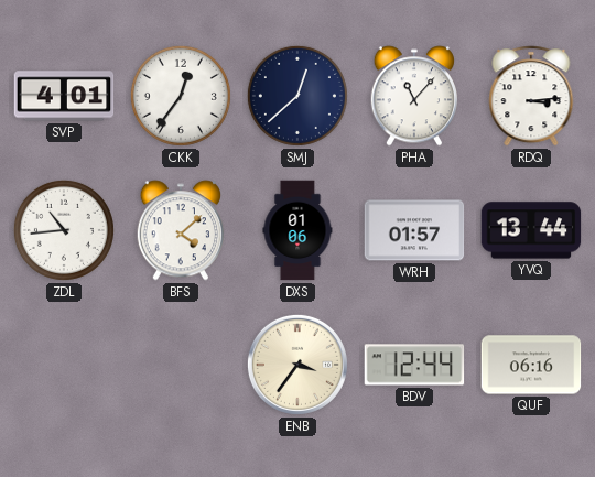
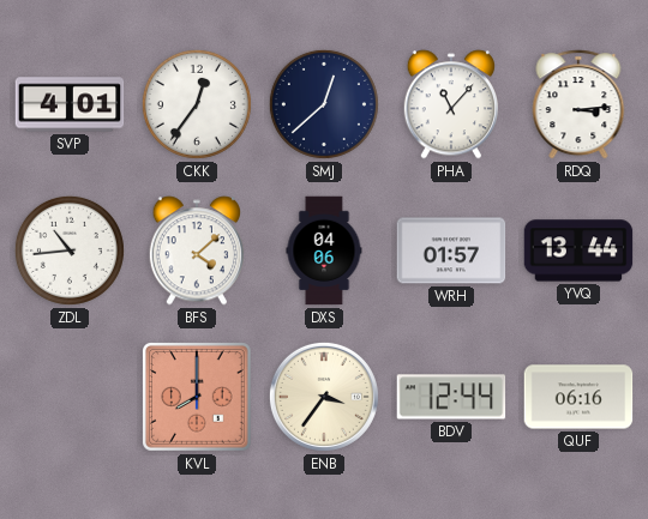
DXS: 01:06 -> 04:06
KVL: none -> 8:00
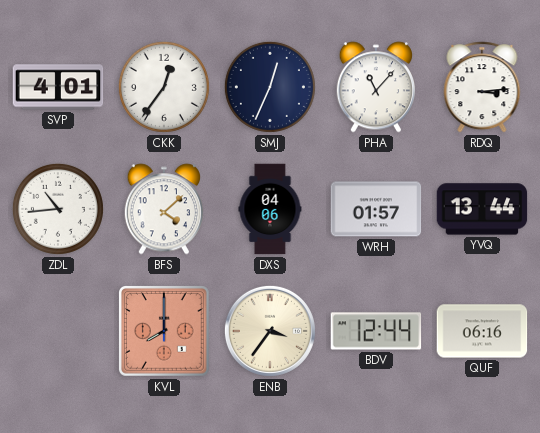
SMJ: 12:38 -> 12:34
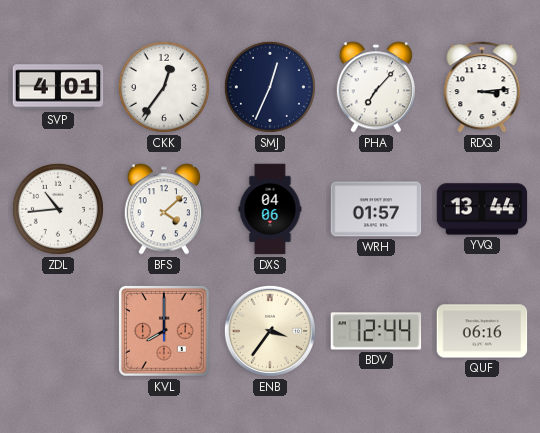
PHA: 11:07 -> 7:07
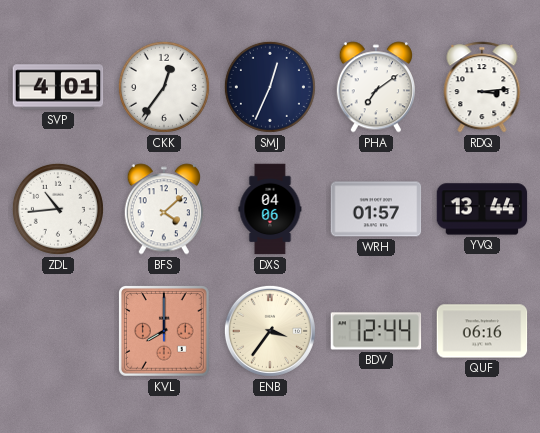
PHA: 7:07 -> 7:09
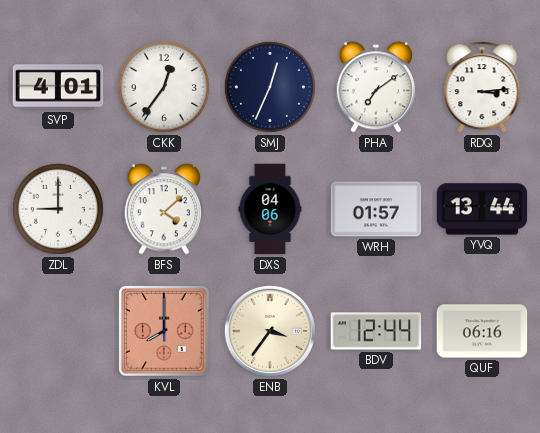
ZDL: 10:44 -> 9:00
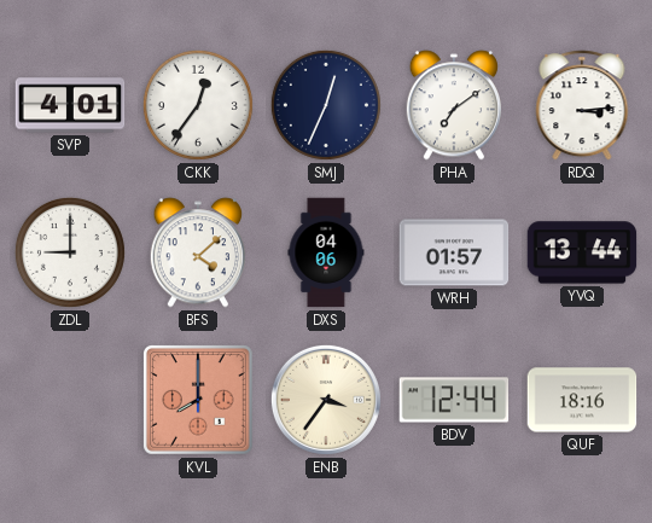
QUF: 06:16 -> 18:16
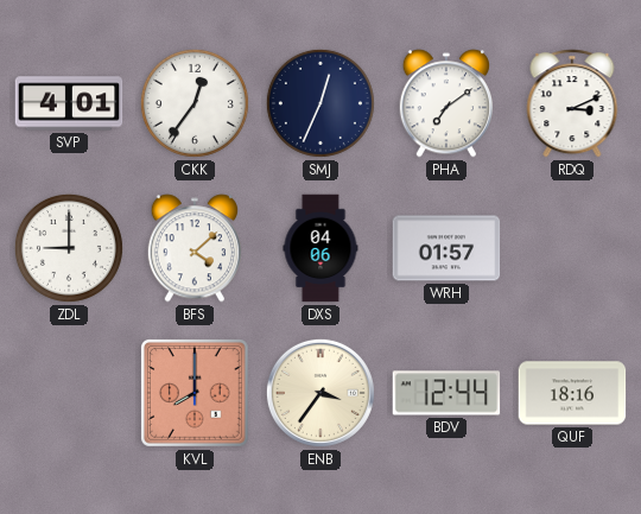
RDQ: 3:14 -> 3:11
YVQ: 13:44 -> none
